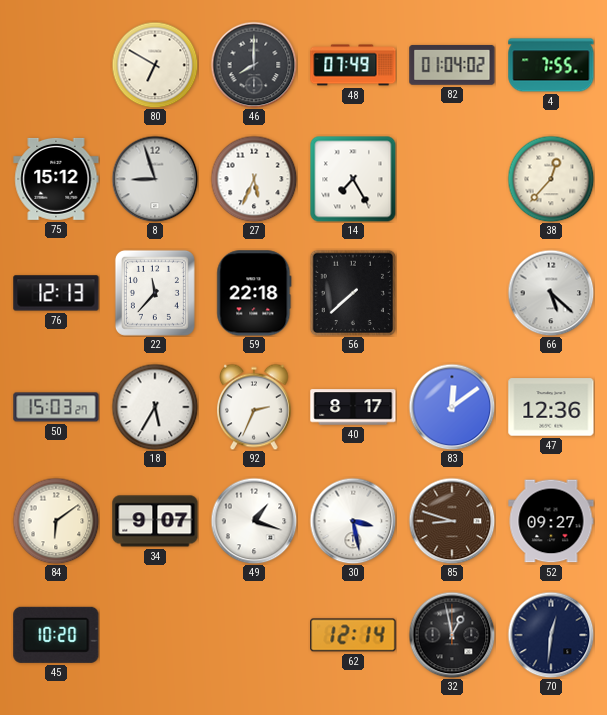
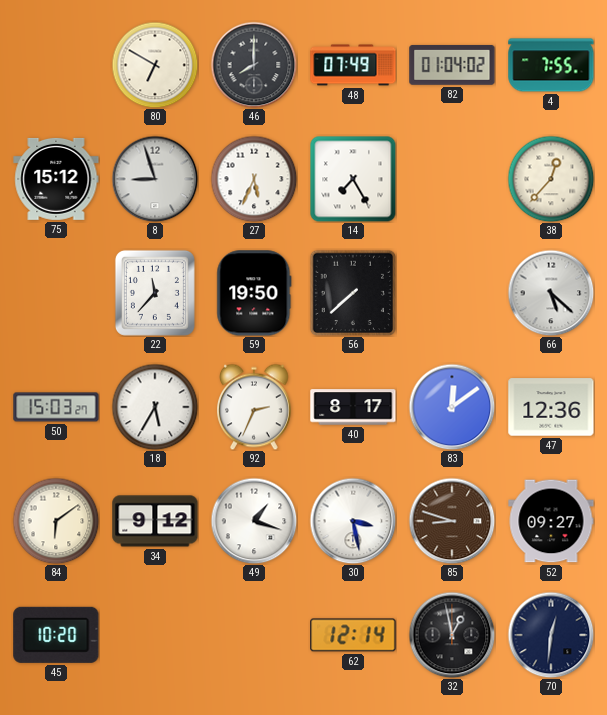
76: 12:13 -> none
59: 22:18 -> 19:50
34: 9:07 -> 9:12
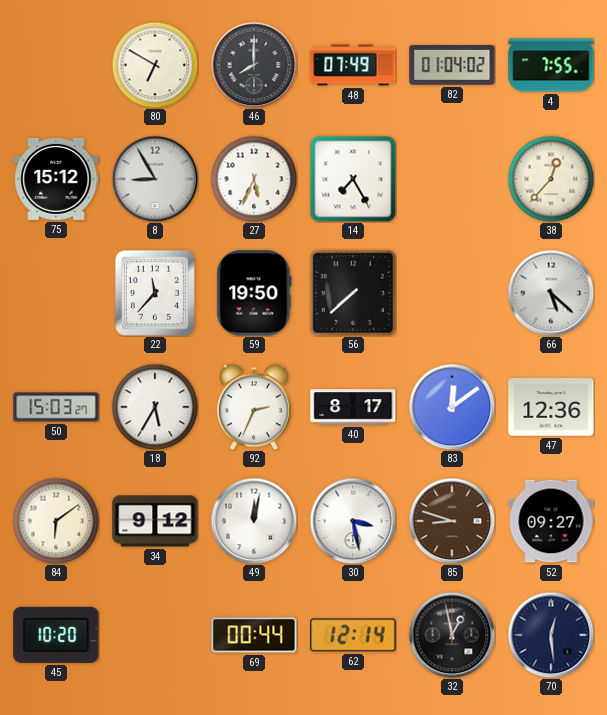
8: 8:57 -> 8:55
49: 1:18 -> 12:02
69: none -> 00:44
70: 12:31 -> 12:29
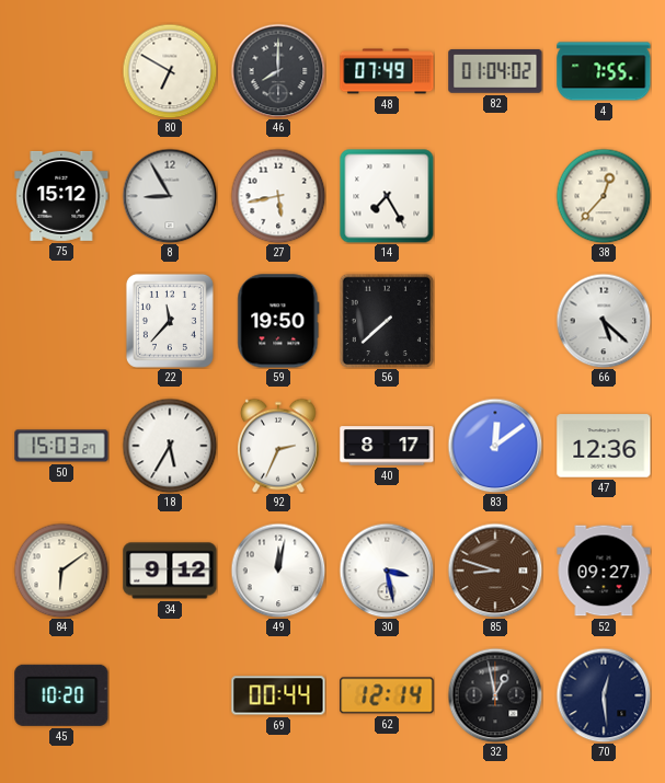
27: 5:34 -> 5:43
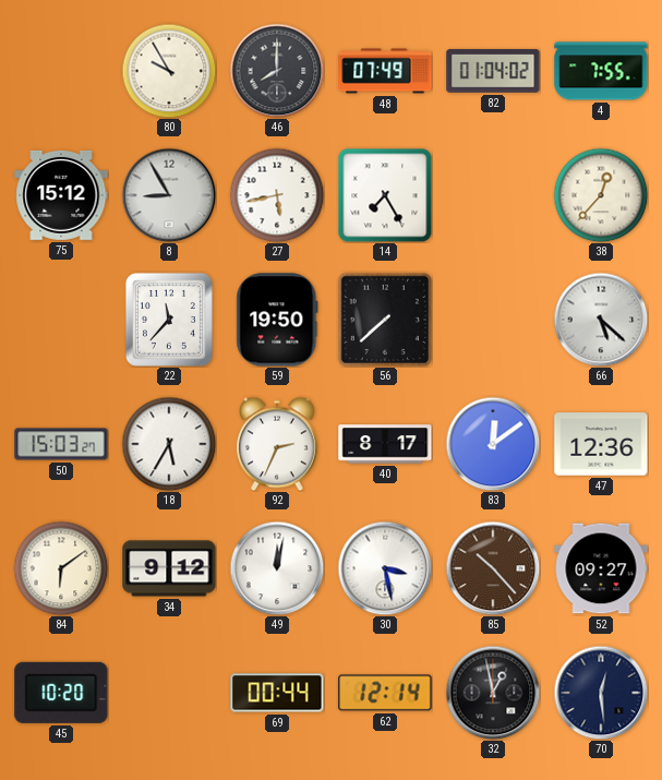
80: 6:50 -> 9:55
85: 8:48 -> 10:23
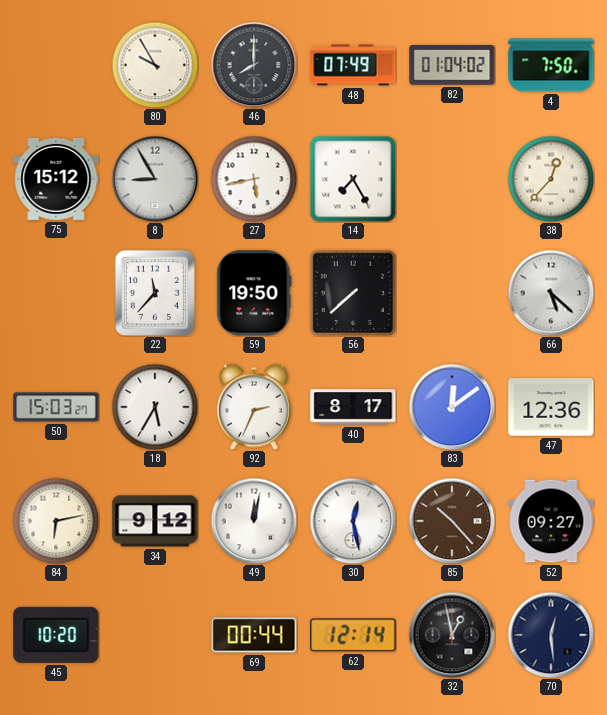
4: 7:55 -> 7:50
84: 6:09 -> 6:13
30: 3:28 -> 12:28
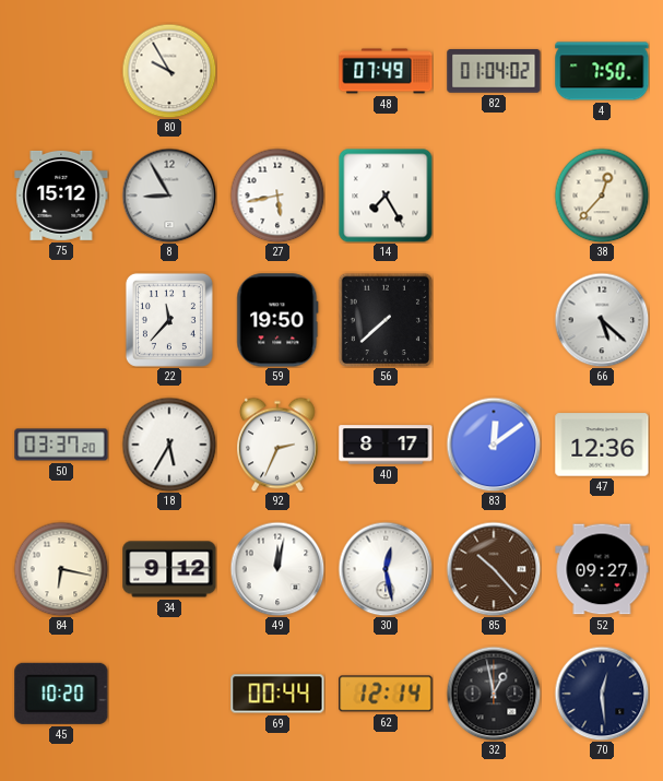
46: 8:00 -> none
50: 15:03 -> 03:37
84: 6:13 -> 6:17
